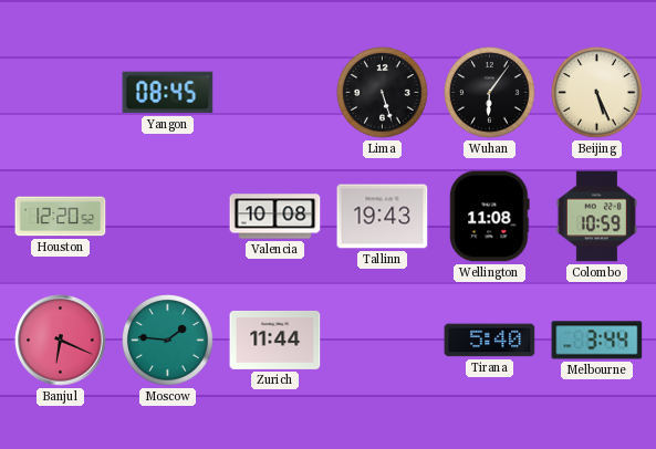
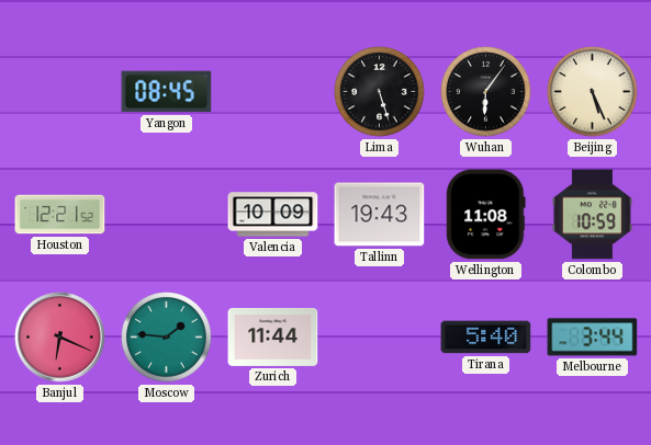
Houston: 12:20 -> 12:21
Valencia: 10:08 -> 10:09
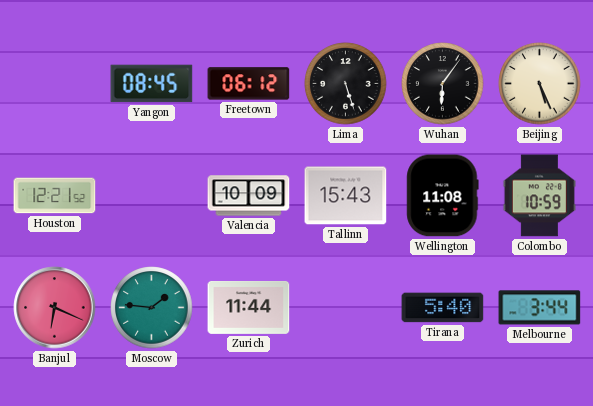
Freetown: none -> 06:12
Tallinn: 19:43 -> 15:43
